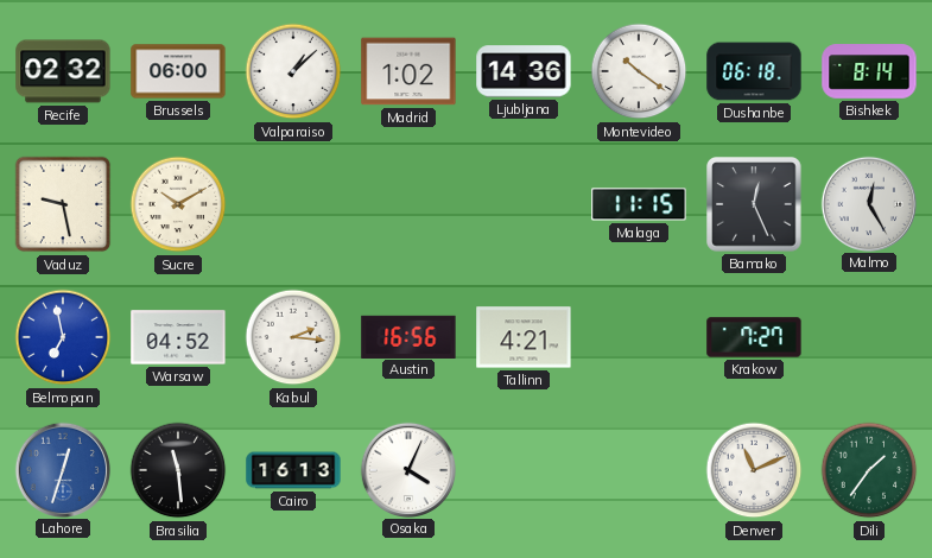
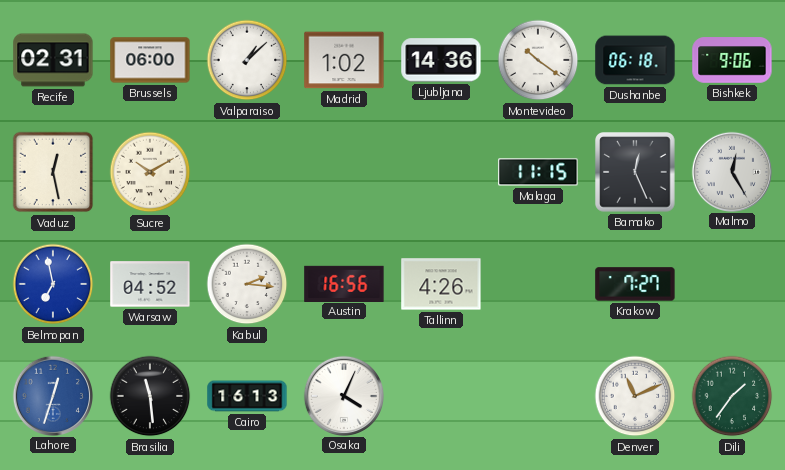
Recife: 02:32 -> 02:31
Bishkek: 8:14 -> 9:06
Vaduz: 9:28 -> 12:28
Tallinn: 4:21 -> 4:26
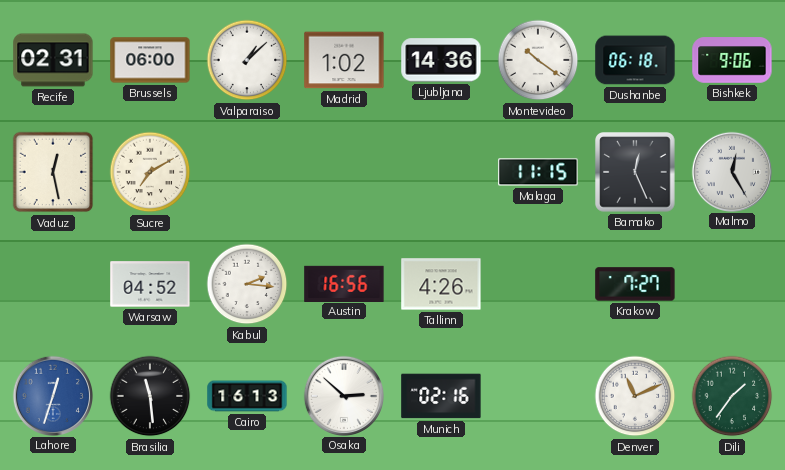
Sucre: 10:10 -> 7:10
Belmopan: 6:58 -> none
Osaka: 4:04 -> 2:52
Munich: none -> 02:16
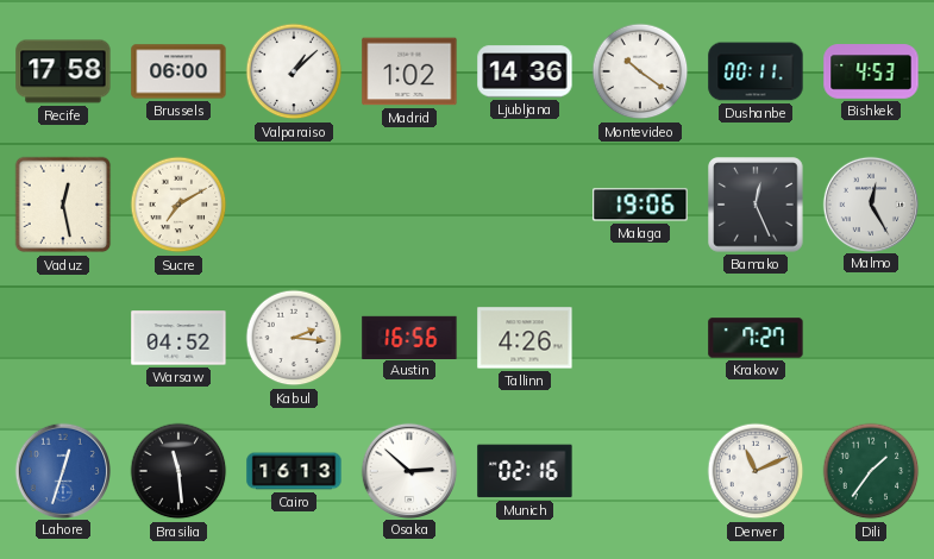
Recife: 02:31 -> 17:58
Dushanbe: 06:18 -> 00:11
Bishkek: 9:06 -> 4:53
Malaga: 11:15 -> 19:06
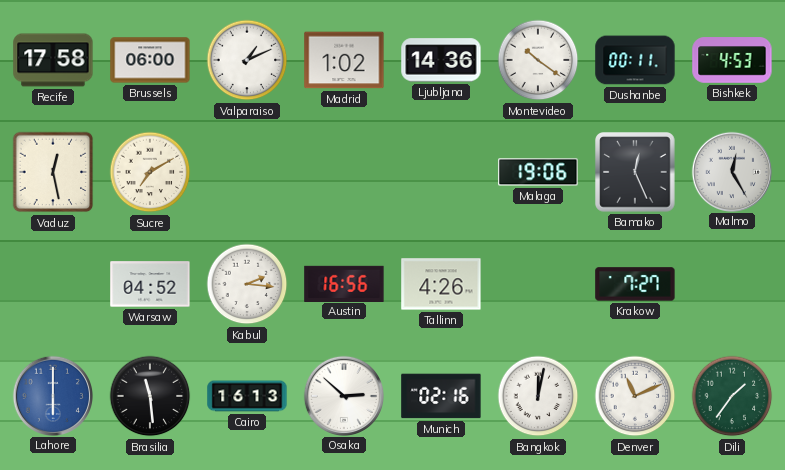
Valparaiso: 1:08 -> 1:11
Lahore: 12:33 -> 6:00
Bangkok: none -> 12:02
